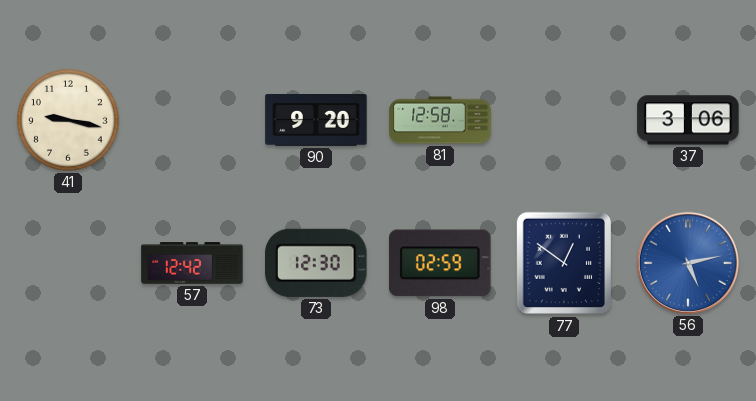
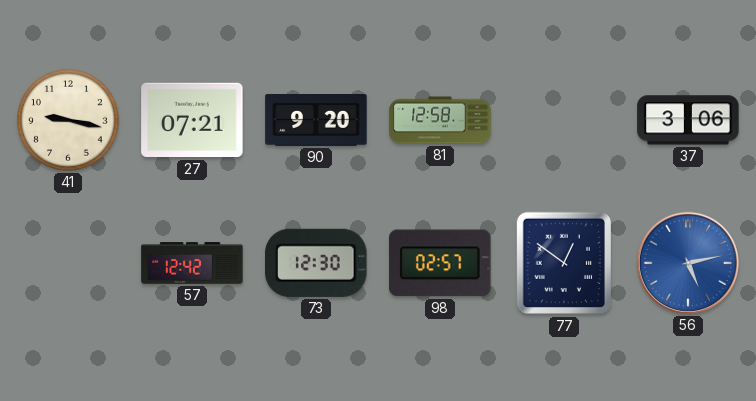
27: none -> 07:21
98: 02:59 -> 02:57
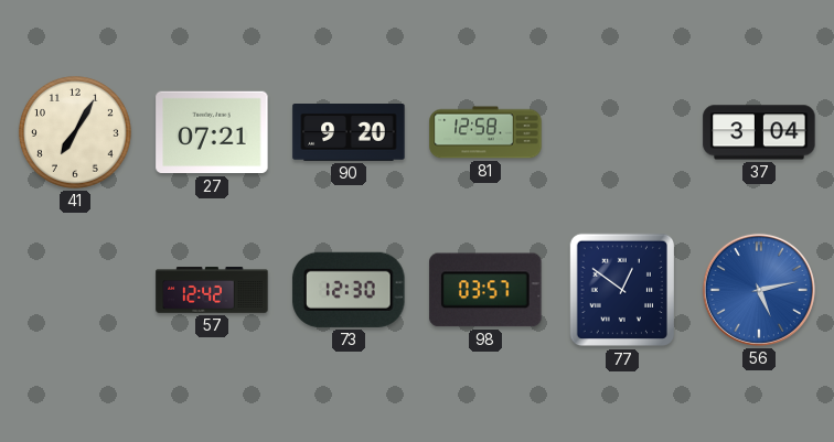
41: 9:17 -> 7:05
37: 3:06 -> 3:04
98: 02:57 -> 03:57
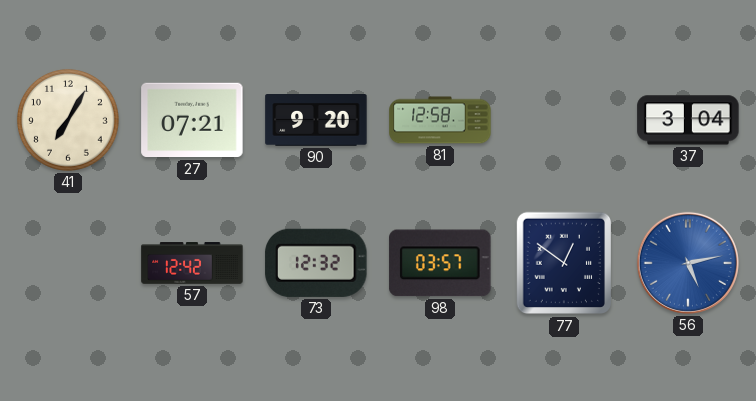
73: 12:30 -> 12:32
